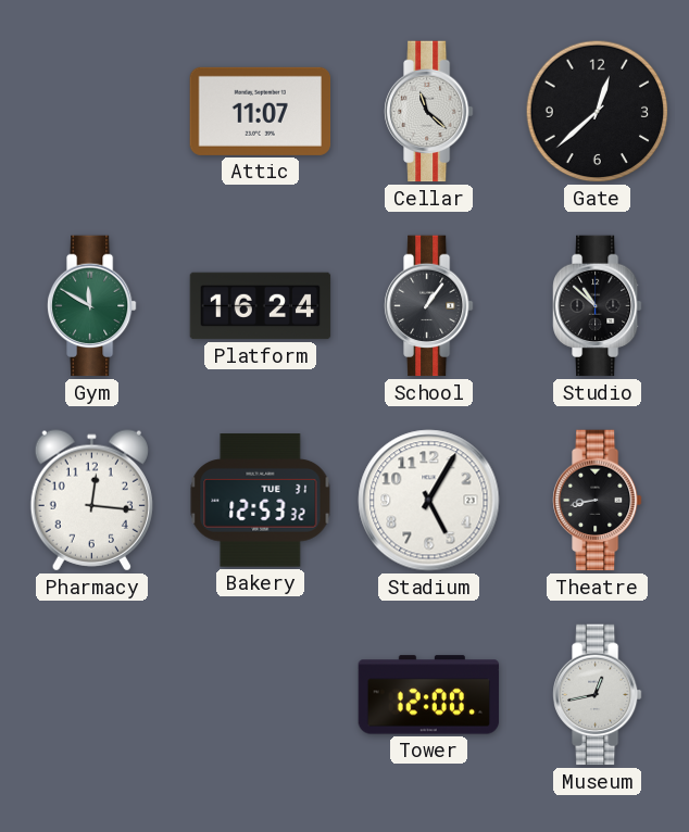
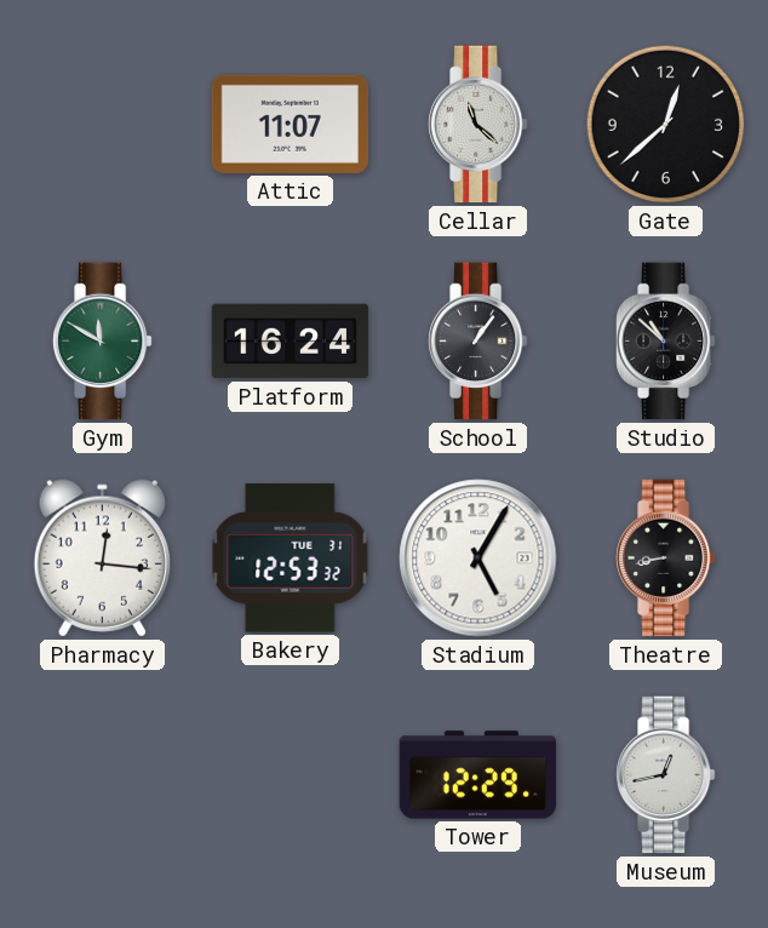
Tower: 12:00 -> 12:29
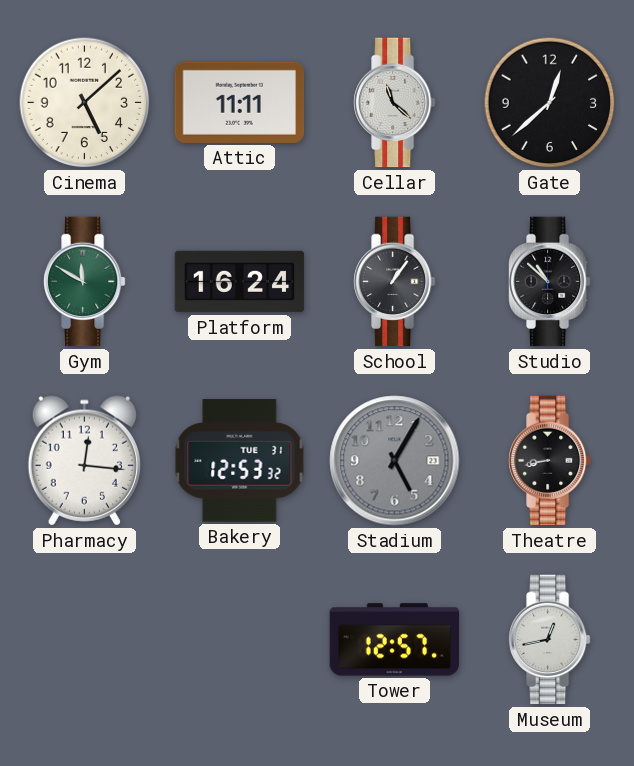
Cinema: none -> 5:08
Attic: 11:07 -> 11:11
Stadium dial: white -> grey
Tower: 12:29 -> 12:57
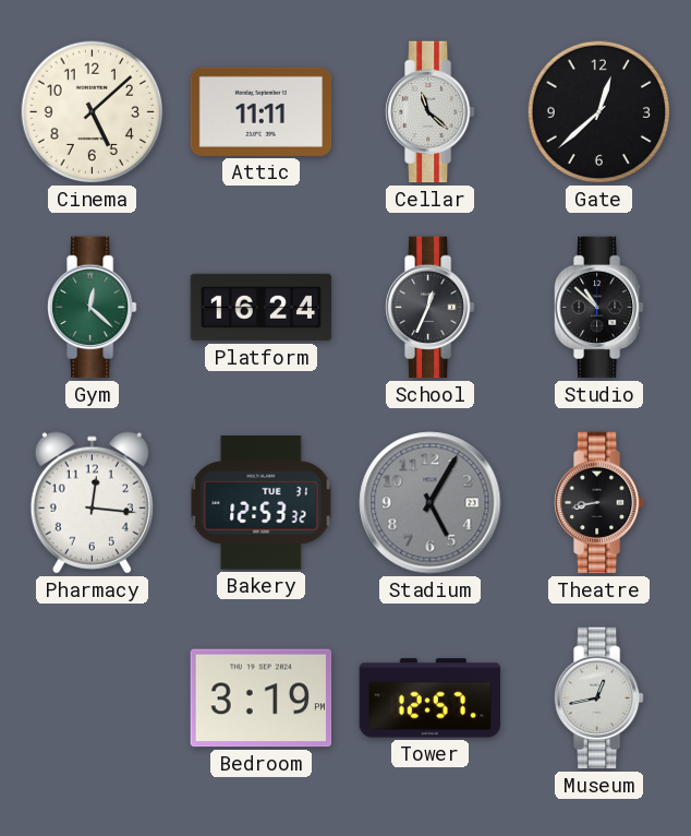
Gym: 11:50 -> 12:22
School: 1:06 -> 12:34
Bedroom: none -> 3:19
